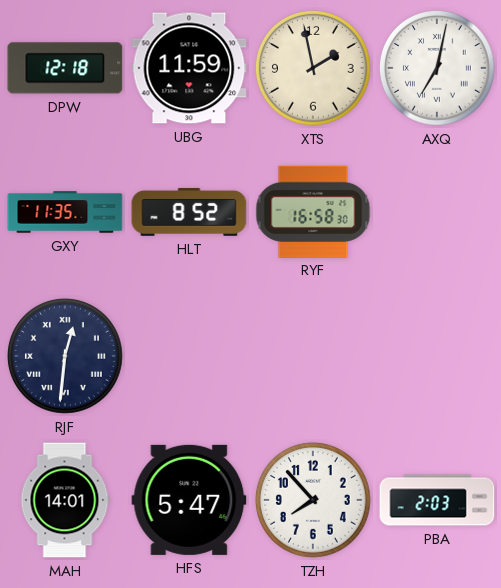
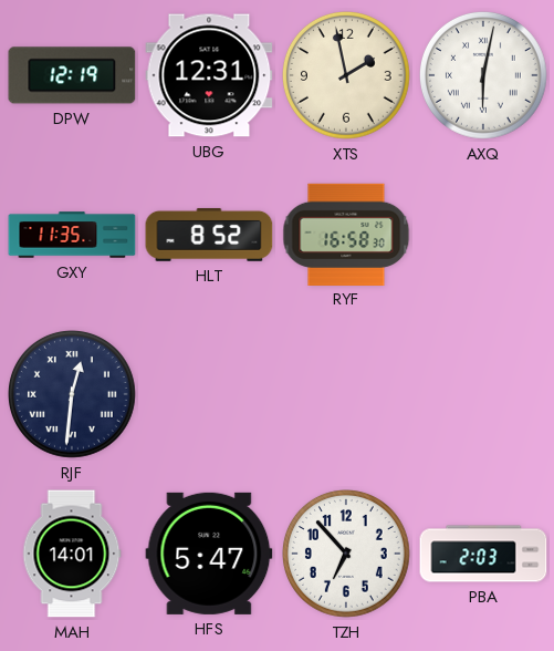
DPW: 12:18 -> 12:19
UBG: 11:59 -> 12:31
AXQ: 7:02 -> 6:02
TZH: 7:53 -> 6:53
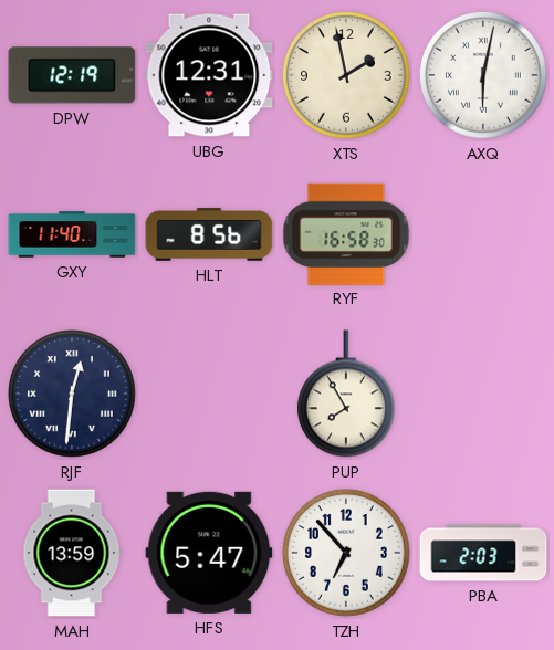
GXY: 11:35 -> 11:40
HLT: 8:52 -> 8:56
PUP: none -> 7:55
MAH: 14:01 -> 13:59
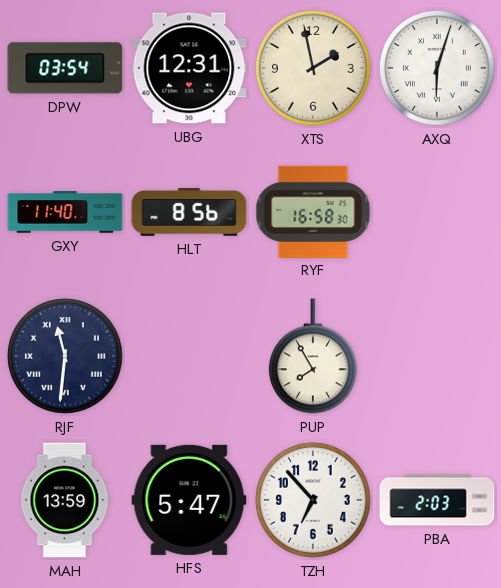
DPW: 12:19 -> 03:54
AXQ: 6:02 -> 6:03
RJF: 12:31 -> 11:31
